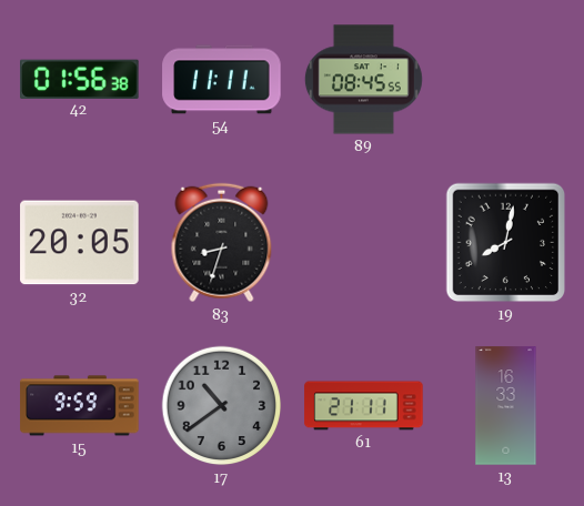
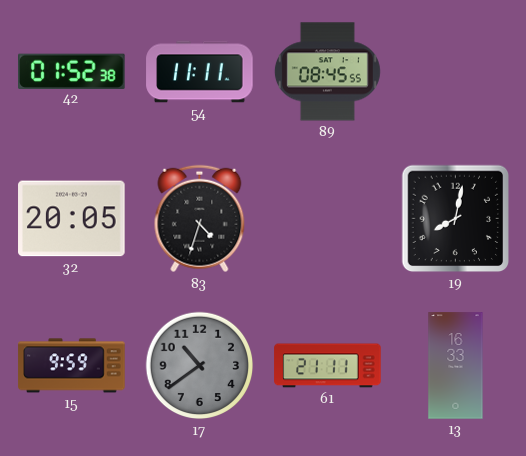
42: 01:56 -> 01:52
83: 8:33 -> 4:33
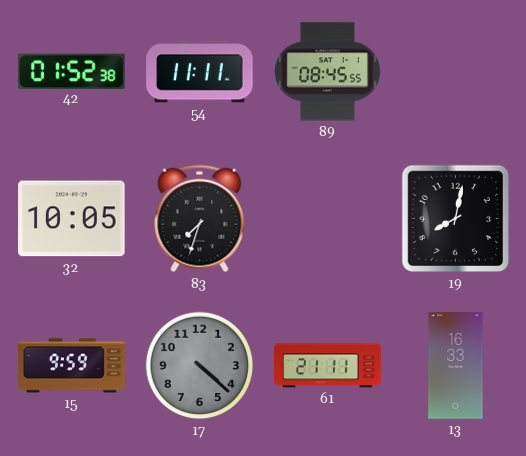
32: 20:05 -> 10:05
83: 4:33 -> 7:33
17: 10:39 -> 4:22
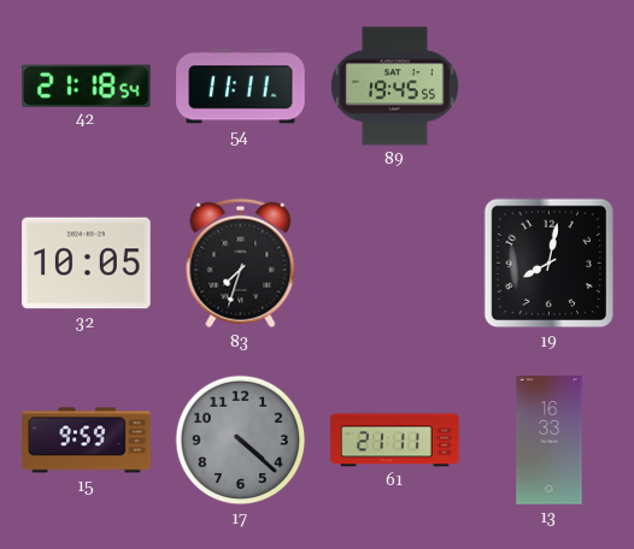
42: 01:52 -> 21:18
89: 08:45 -> 19:45
